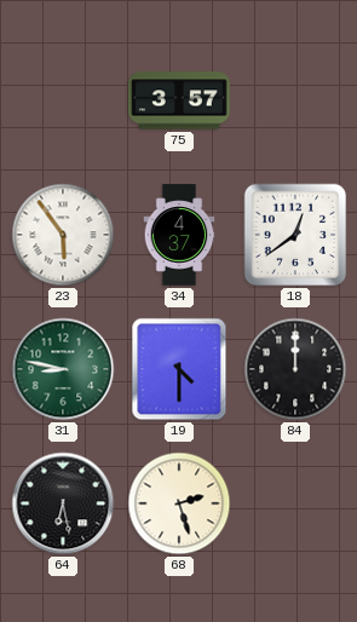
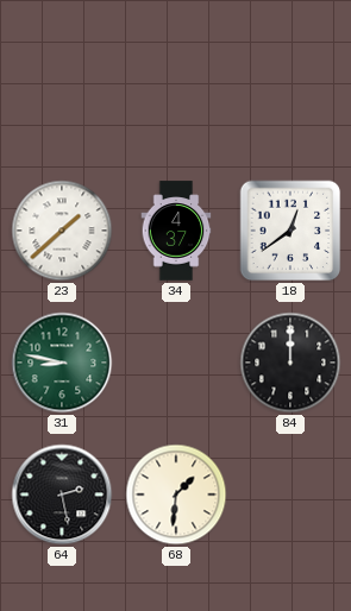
75: 3:57 -> none
23: 5:54 -> 1:38
19: 4:30 -> none
64: 6:28 -> 2:28
68: 2:27 -> 1:31
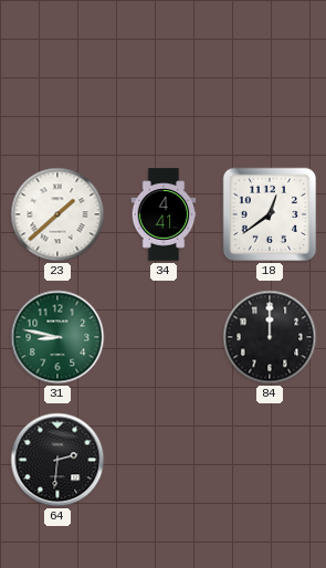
34: 4:37 -> 4:41
64: 2:28 -> 2:31
68: 1:31 -> none
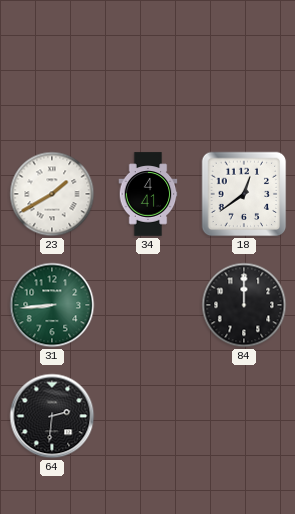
23: 1:38 -> 1:40
31: 8:47 -> 8:44
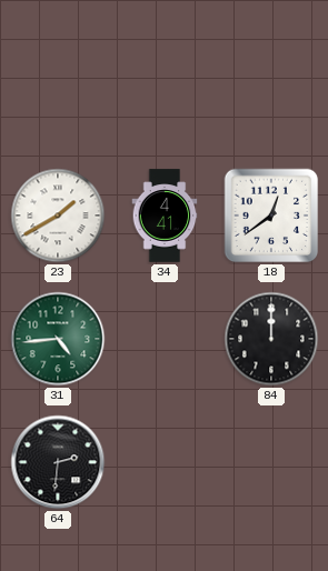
31: 8:44 -> 4:44
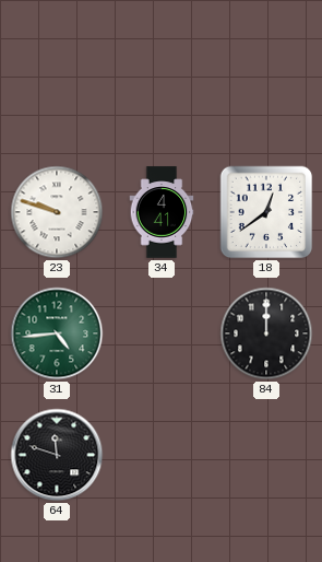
23: 1:40 -> 9:48
64: 2:31 -> 11:48
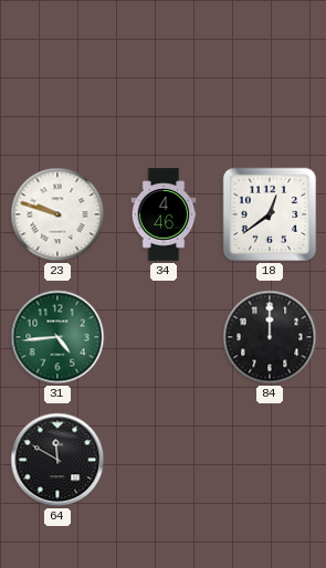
34: 4:41 -> 4:46
64: 11:48 -> 11:50
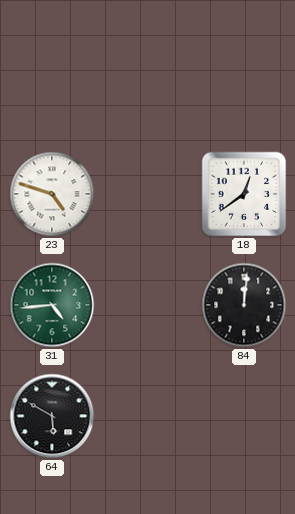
23: 9:48 -> 4:48
34: 4:46 -> none
84: 12:00 -> 12:01
64: 11:50 -> 5:50
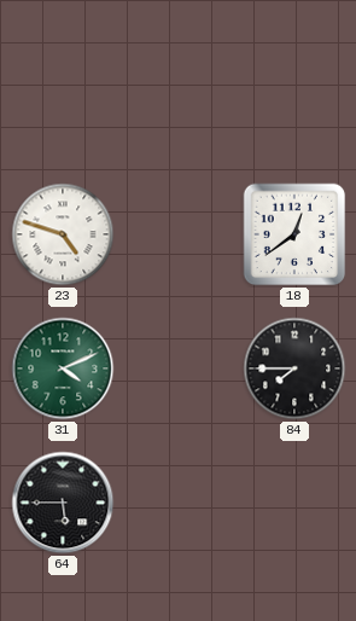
31: 4:44 -> 4:11
84: 12:01 -> 7:45
64: 5:50 -> 5:45
